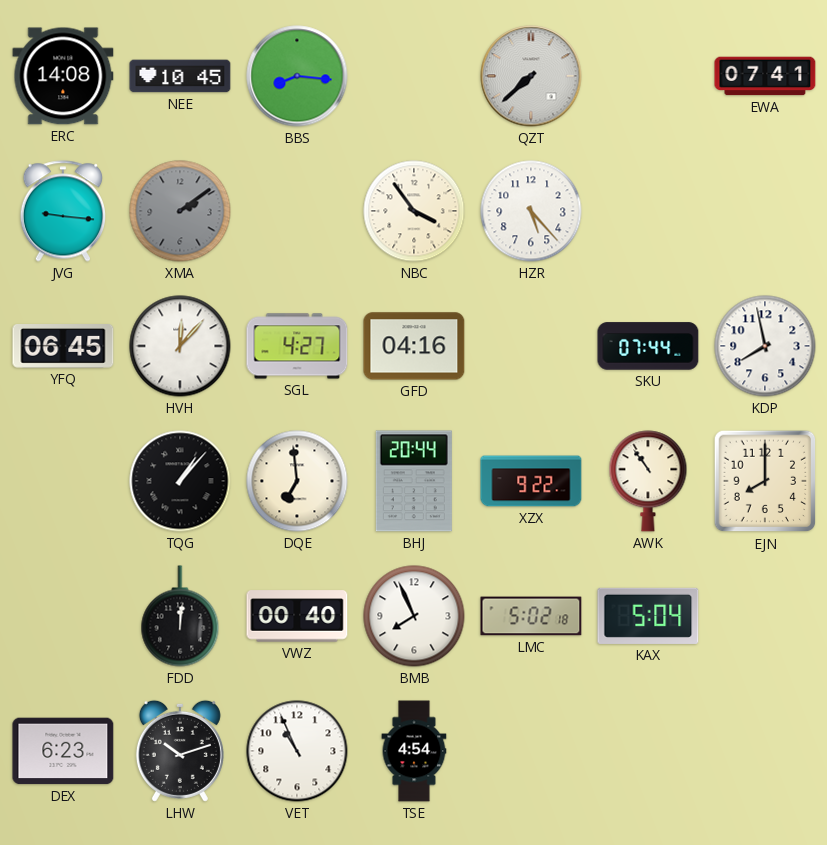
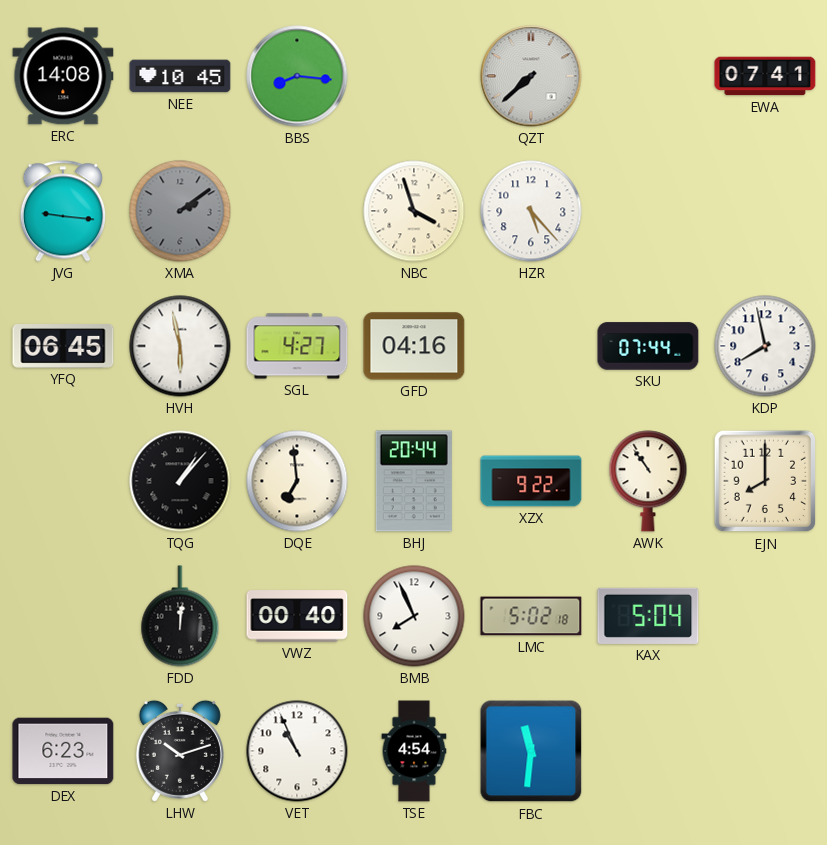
NBC: 3:54 -> 3:57
HVH: 12:07 -> 5:58
FBC: none -> 11:31
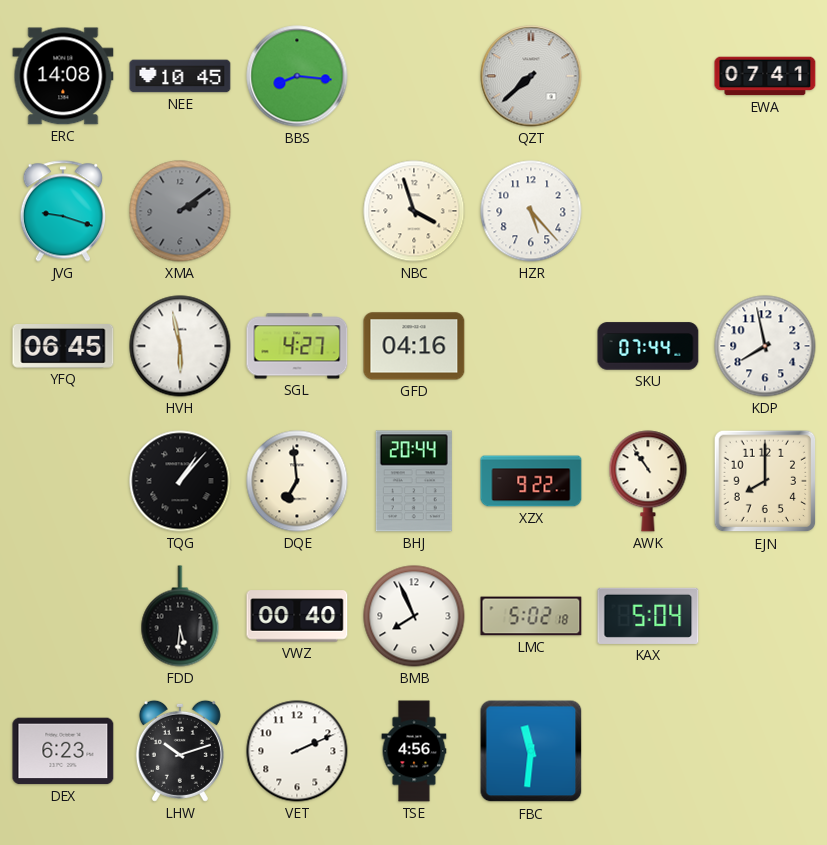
JVG: 9:16 -> 9:18
FDD: 12:01 -> 5:31
VET: 10:56 -> 2:11
TSE: 4:54 -> 4:56
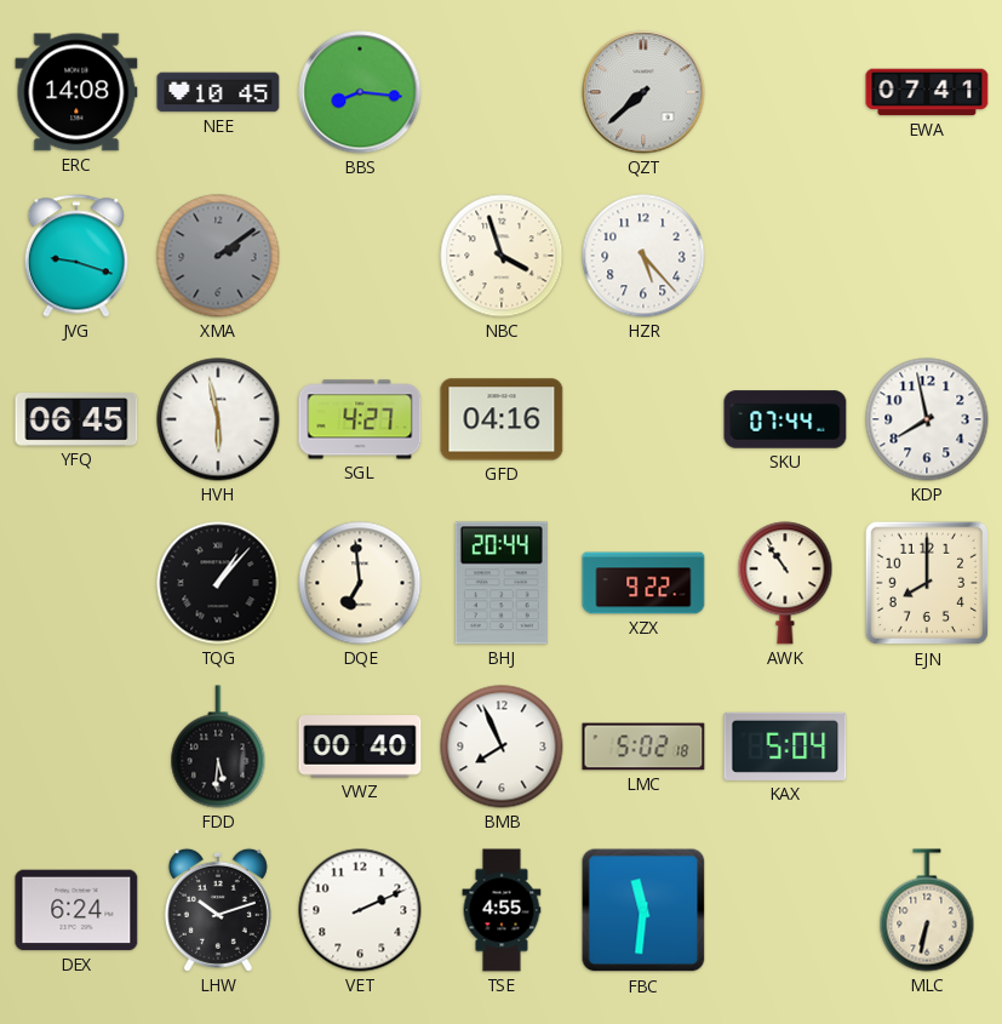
DEX: 6:23 -> 6:24
TSE: 4:56 -> 4:55
MLC: none -> 6:32
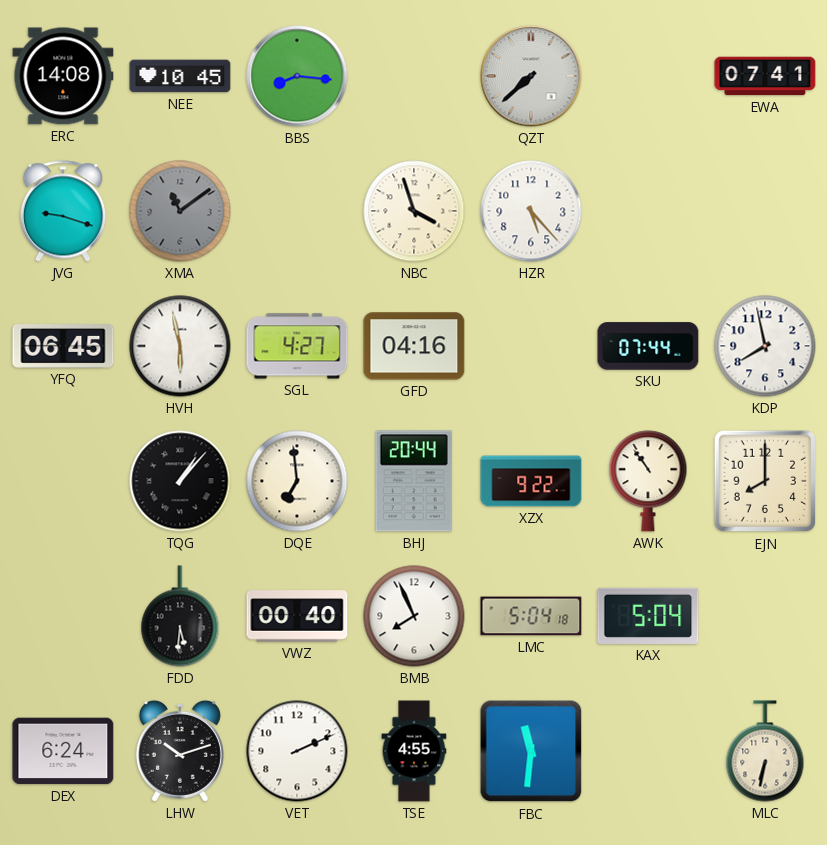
XMA: 2:09 -> 11:09
LMC: 5:02 -> 5:04
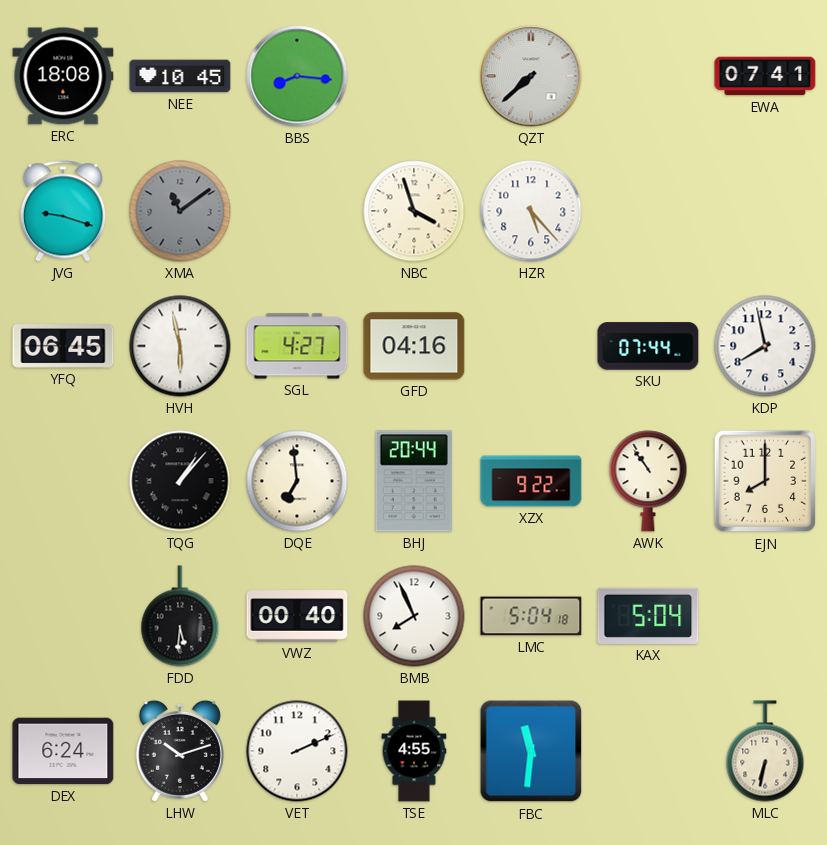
ERC: 14:08 -> 18:08
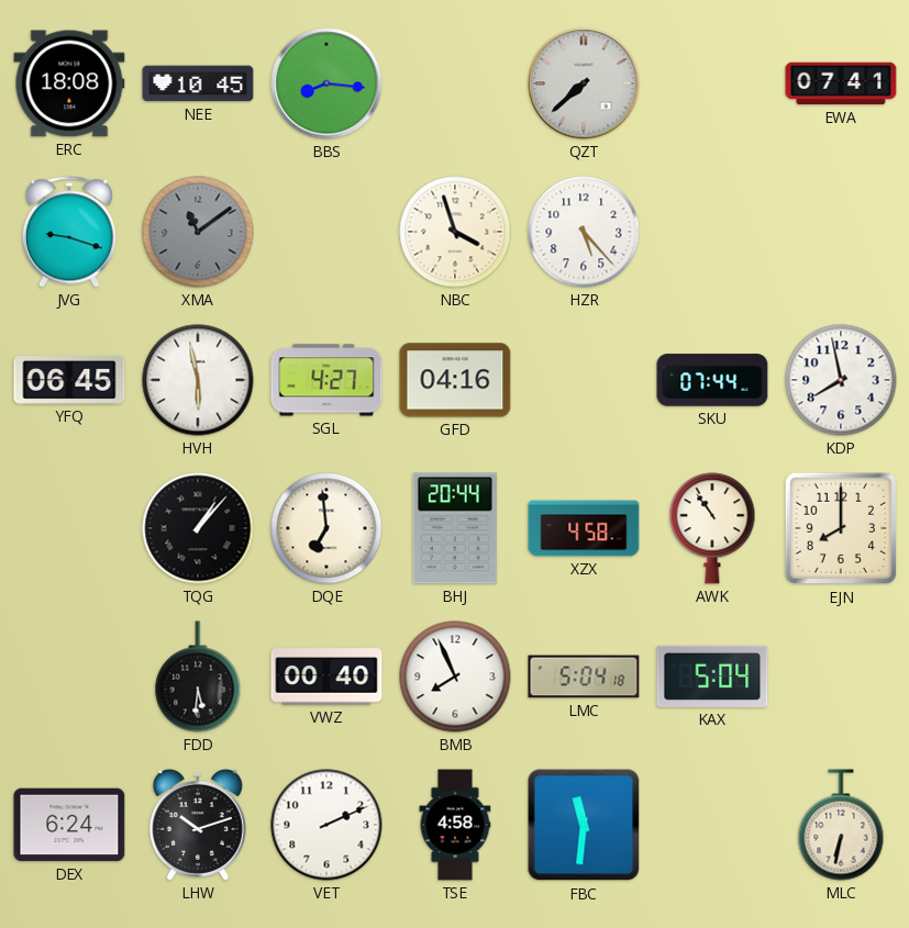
XZX: 9:22 -> 4:58
TSE: 4:55 -> 4:58
